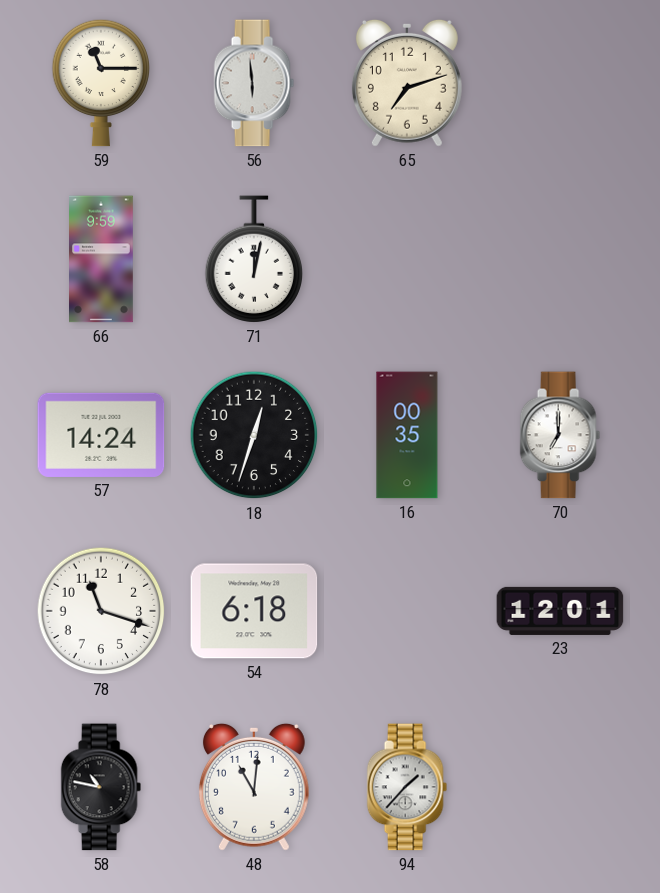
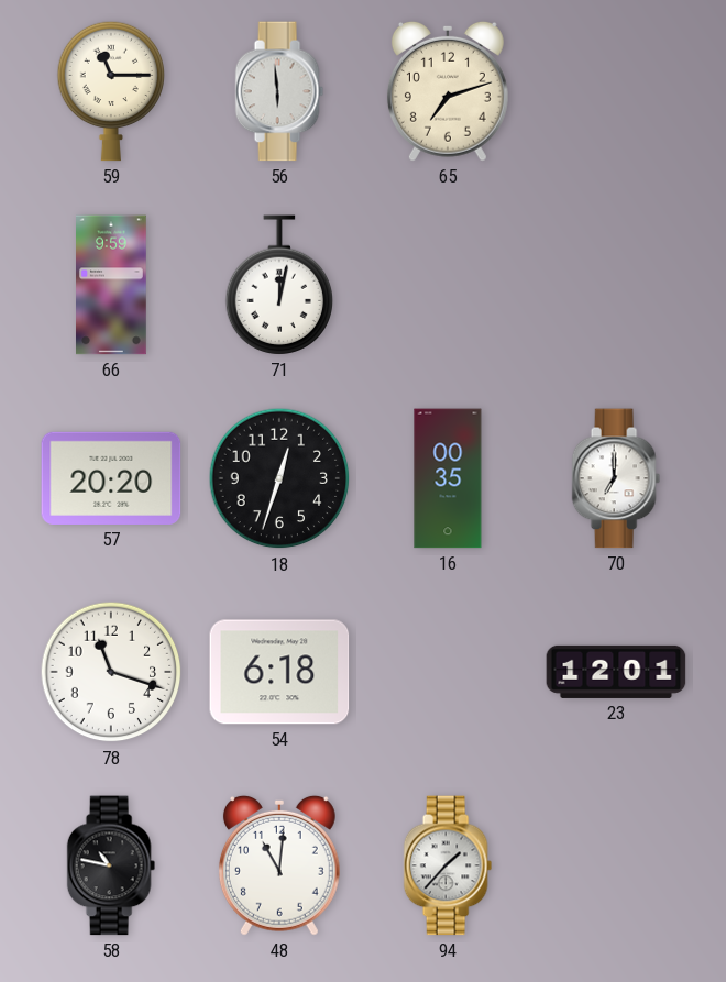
57: 14:24 -> 20:20
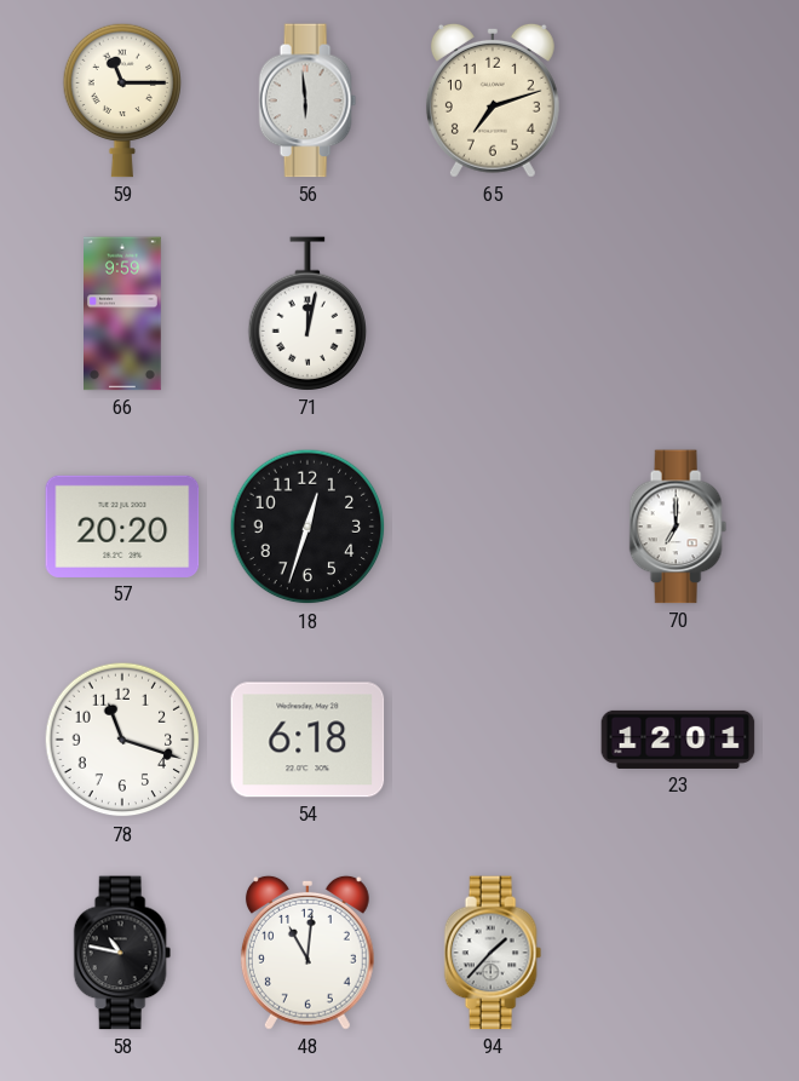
16: 00:35 -> none
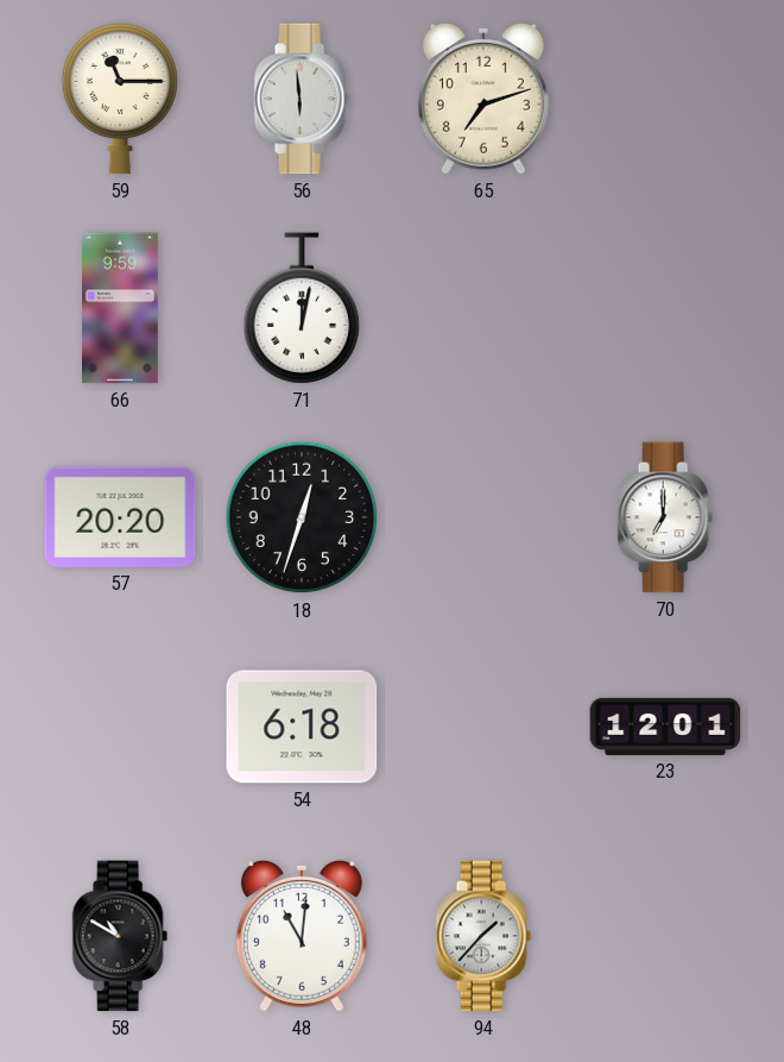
78: 11:18 -> none
58: 10:47 -> 10:50
